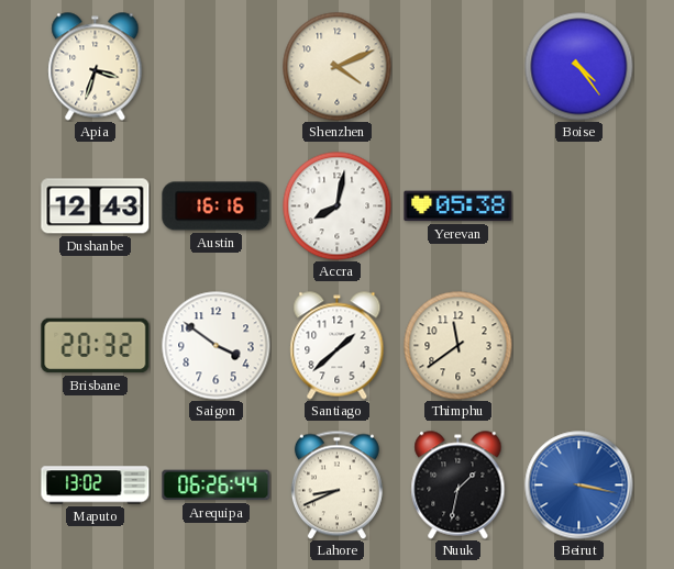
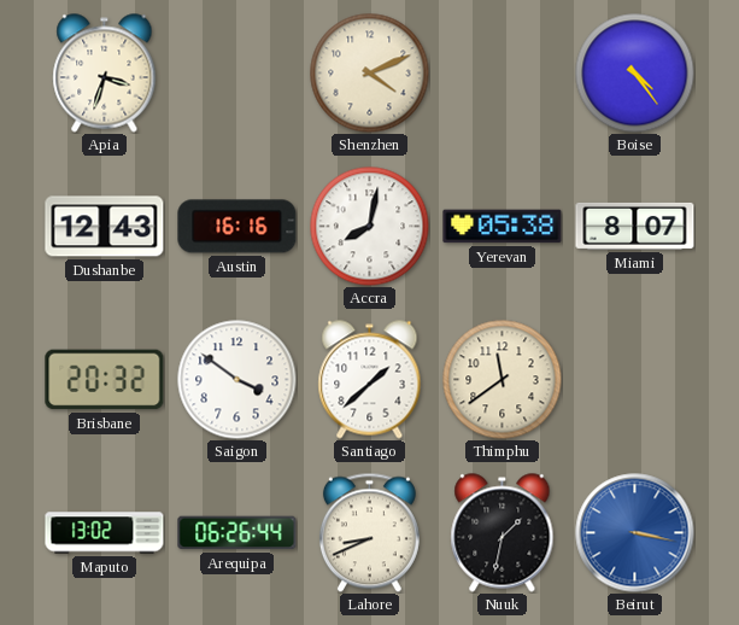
Miami: none -> 8:07
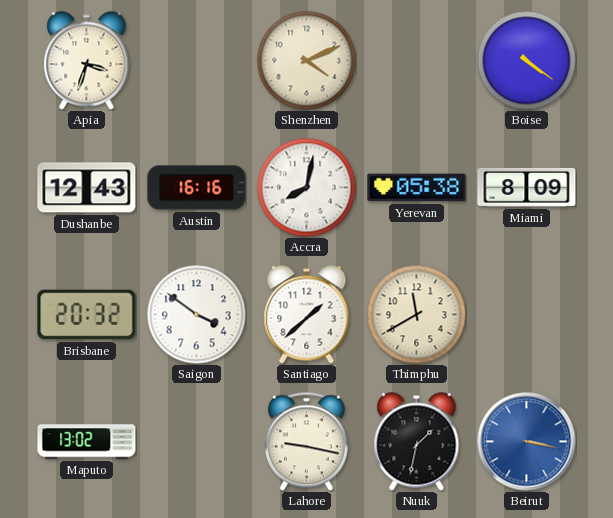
Boise: 4:24 -> 4:21
Miami: 8:07 -> 8:09
Thimphu: 11:39 -> 11:40
Arequipa: 06:26 -> none
Lahore: 8:41 -> 9:17
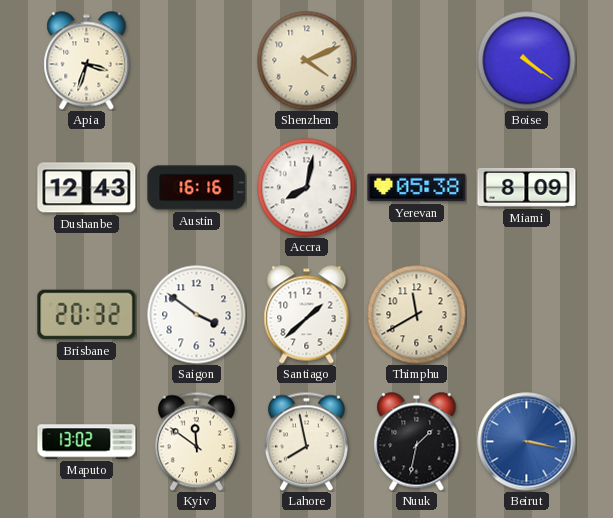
Kyiv: none -> 11:51
Lahore: 9:17 -> 7:58
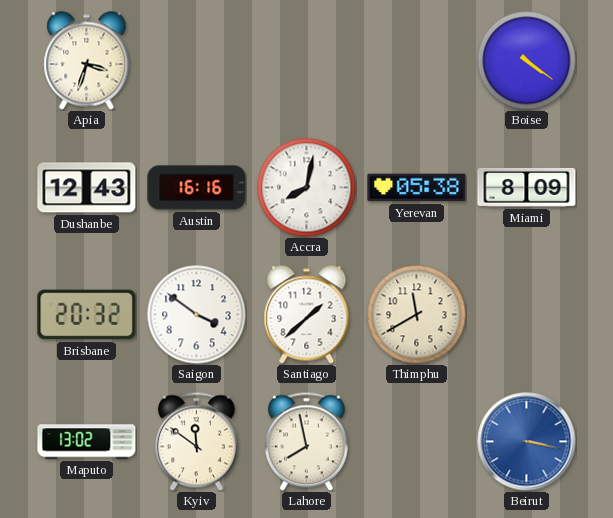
Shenzhen: 4:11 -> none
Nuuk: 1:32 -> none
